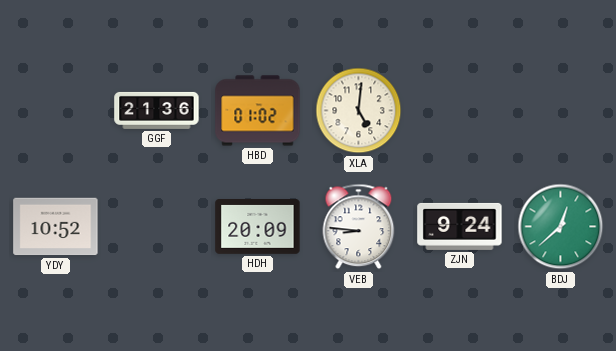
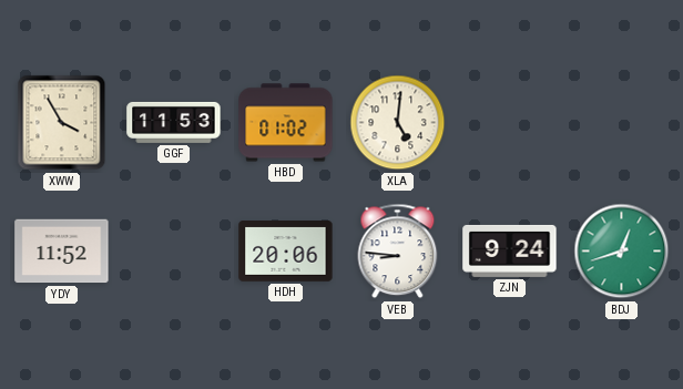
XWW: none -> 3:55
GGF: 21:36 -> 11:53
YDY: 10:52 -> 11:52
HDH: 20:09 -> 20:06
BDJ: 12:38 -> 12:42
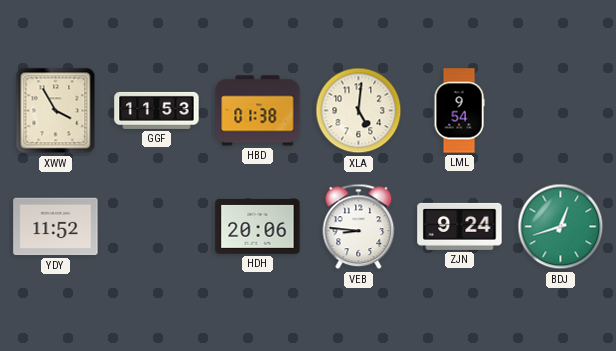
HBD: 01:02 -> 01:38
LML: none -> 9:54
